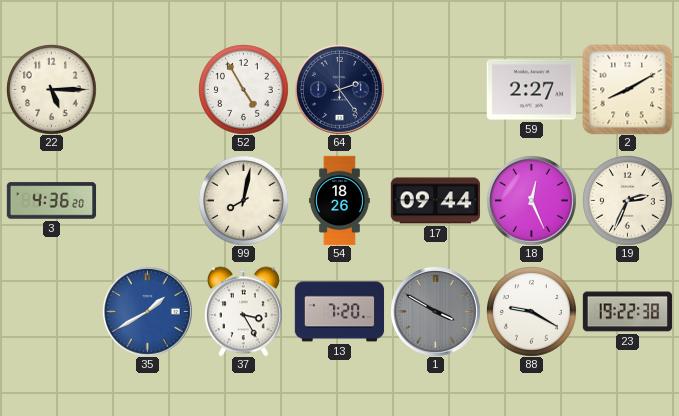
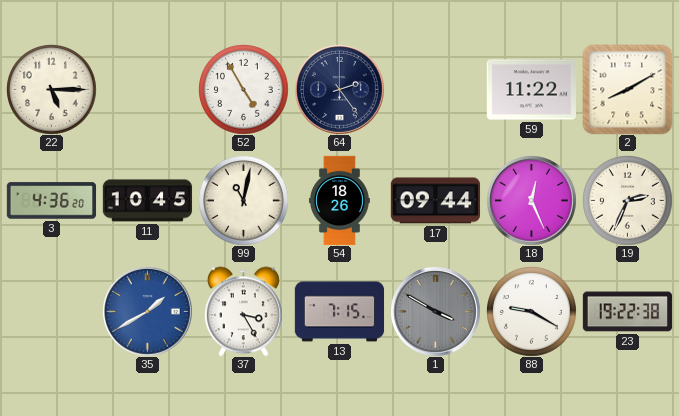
59: 2:27 -> 11:22
11: none -> 10:45
99: 8:02 -> 11:02
13: 7:20 -> 7:15
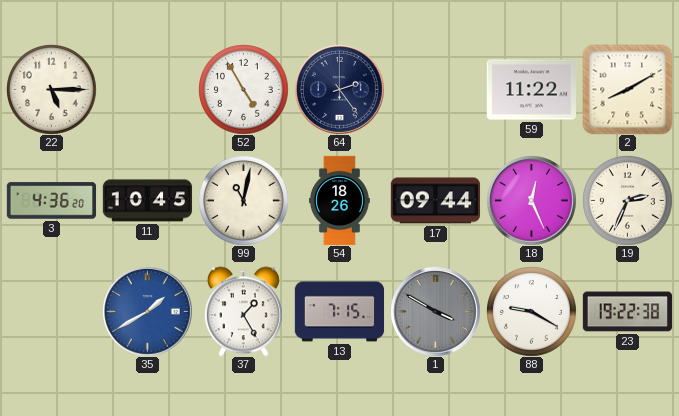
37: 3:25 -> 1:25
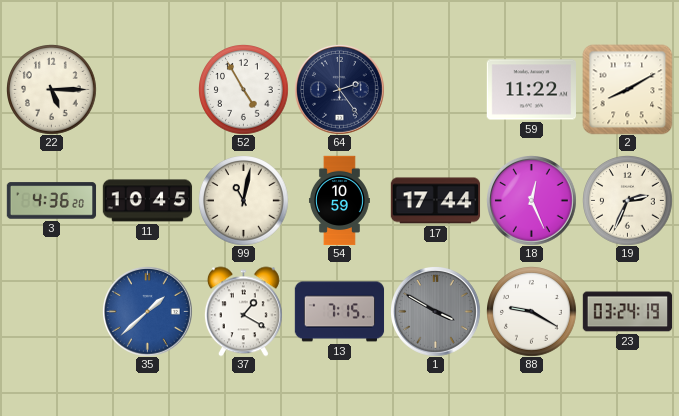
54: 18:26 -> 10:59
17: 09:44 -> 17:44
35: 1:40 -> 1:38
37: 1:25 -> 1:20
23: 19:22 -> 03:24
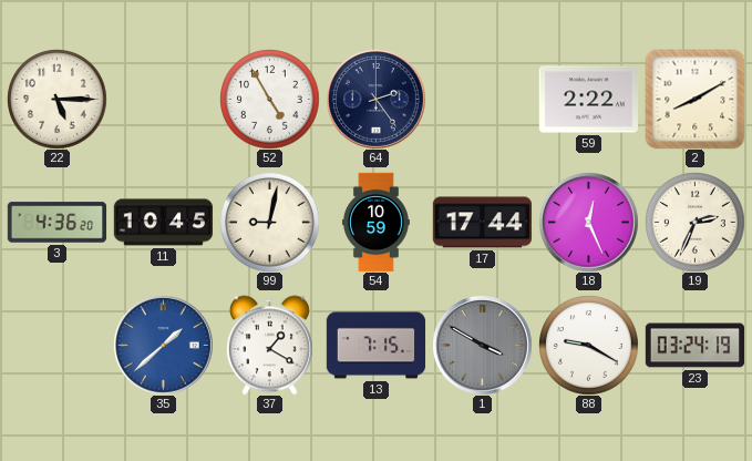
59: 11:22 -> 2:22
99: 11:02 -> 9:02
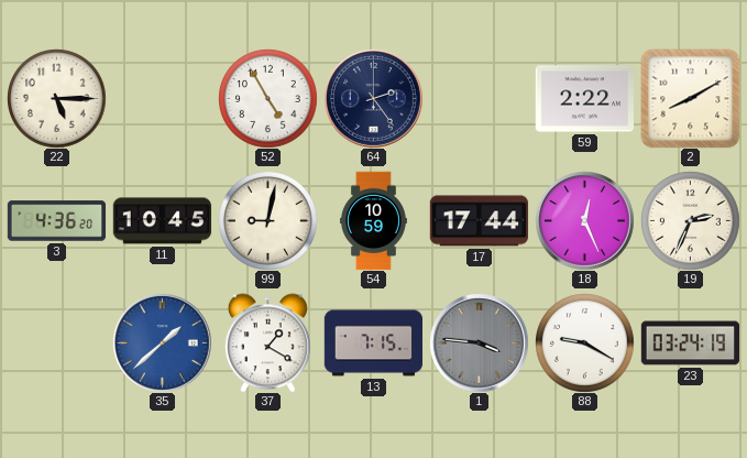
1: 3:50 -> 3:46
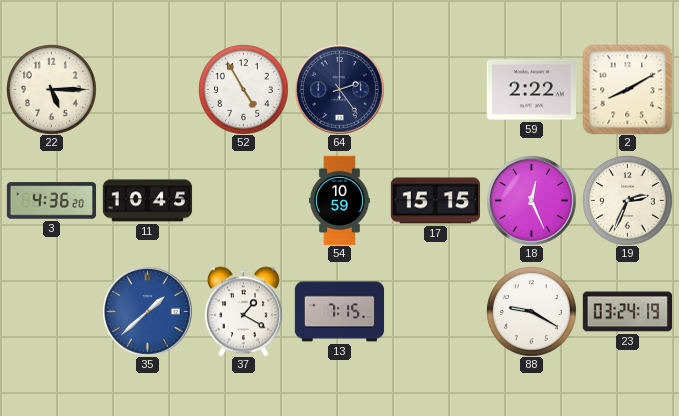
99: 9:02 -> none
17: 17:44 -> 15:15
1: 3:46 -> none
